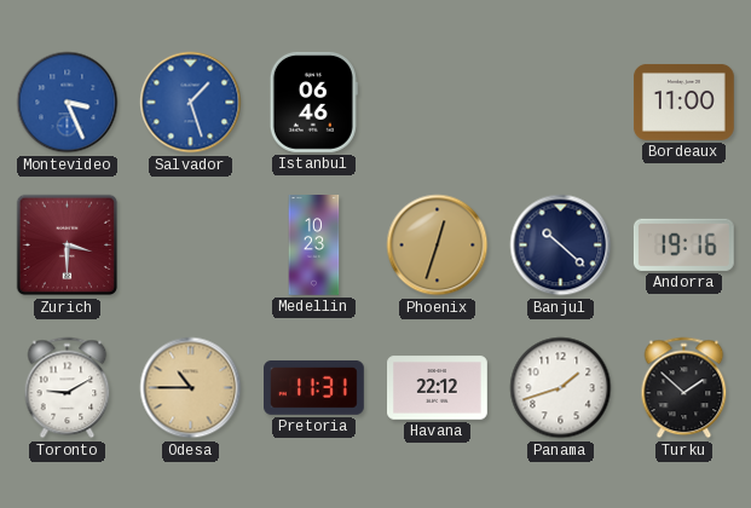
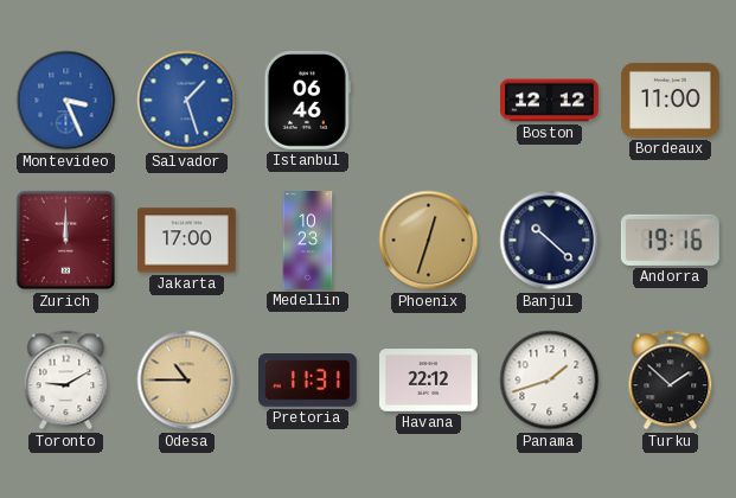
Boston: none -> 12:12
Zurich: 3:30 -> 12:00
Jakarta: none -> 17:00
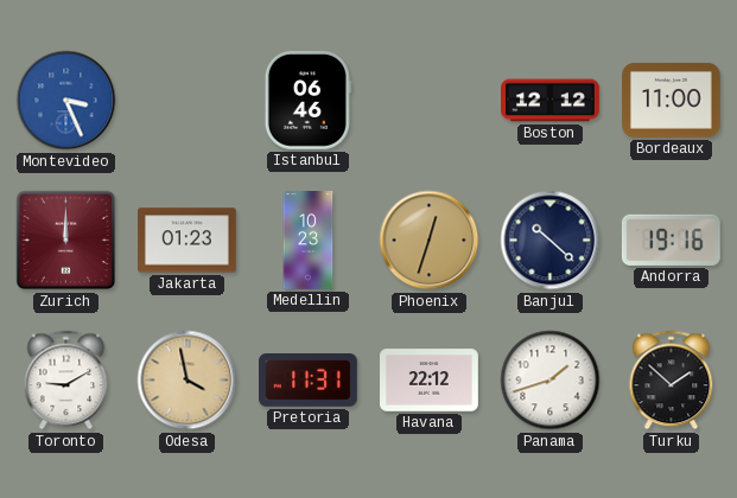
Salvador: 1:27 -> none
Jakarta: 17:00 -> 01:23
Odesa: 10:45 -> 3:58
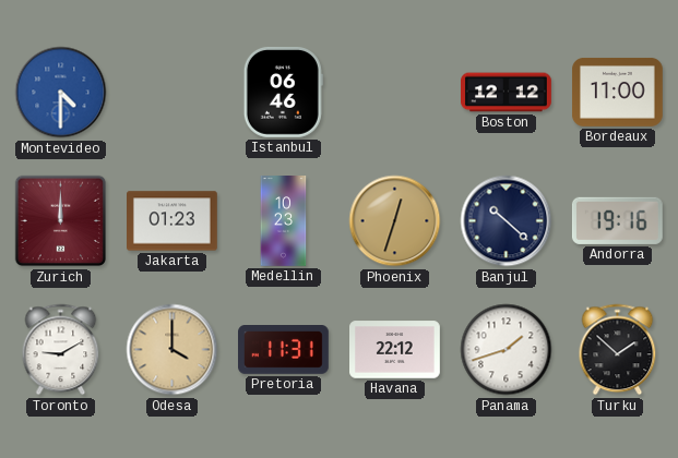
Montevideo: 3:26 -> 4:30
Odesa: 3:58 -> 4:00
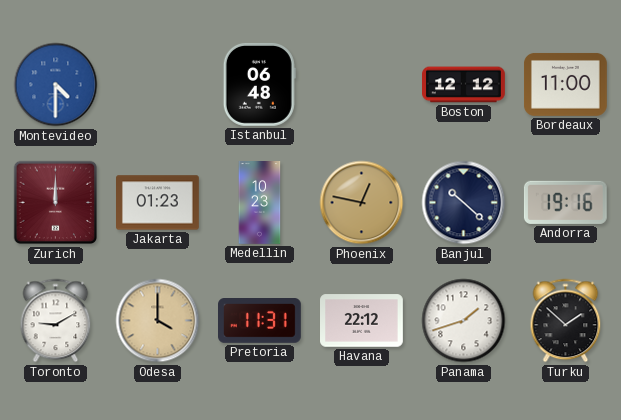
Istanbul: 06:46 -> 06:48
Phoenix: 12:33 -> 12:47
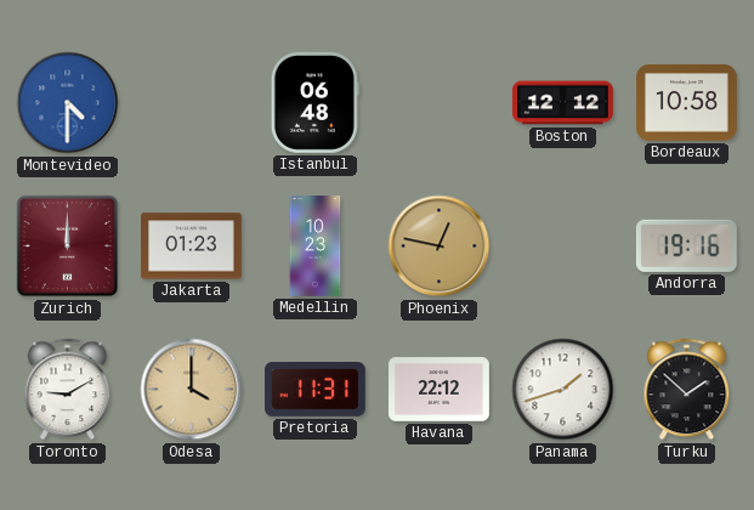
Bordeaux: 11:00 -> 10:58
Banjul: 10:22 -> none
